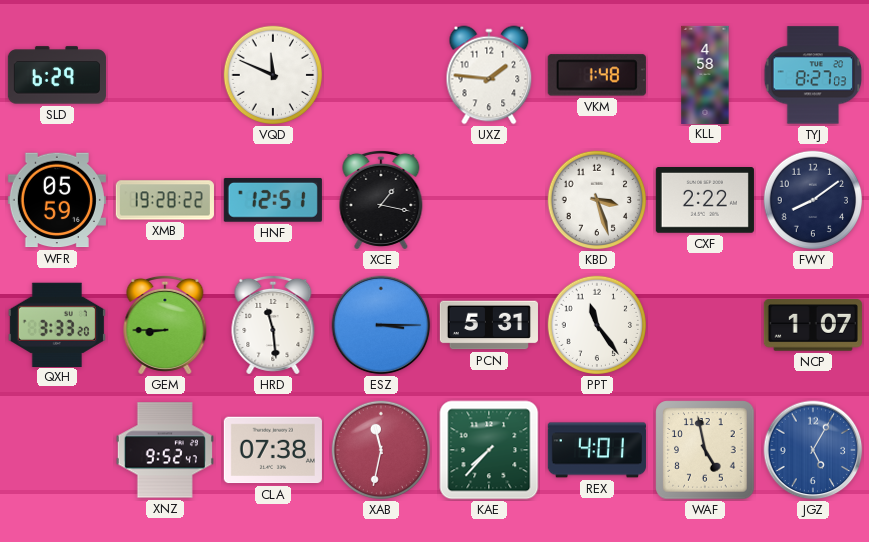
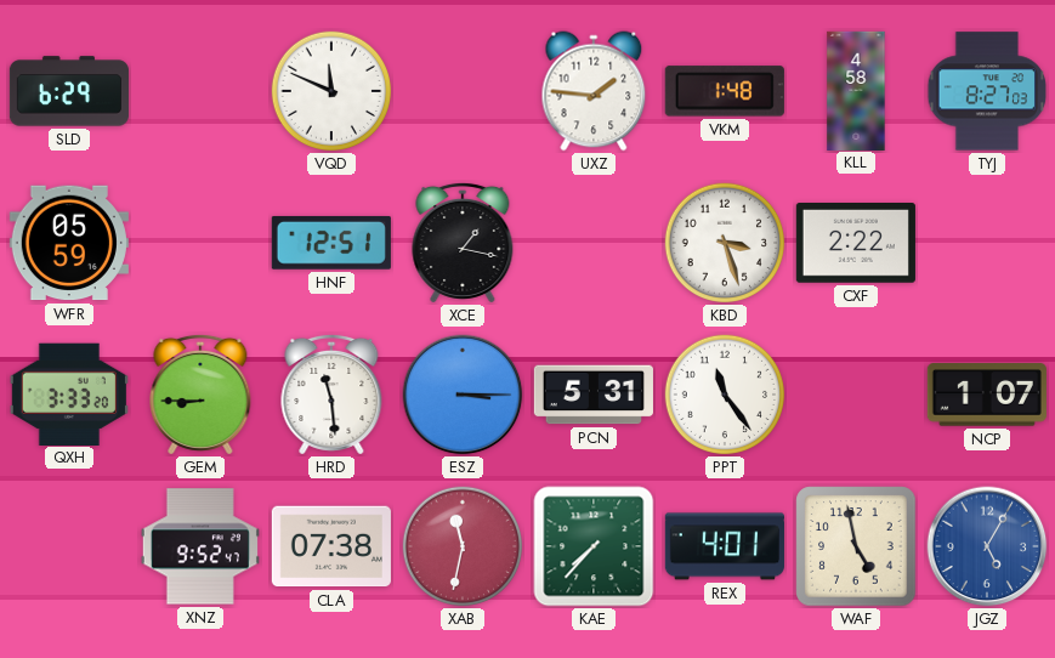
XMB: 19:28 -> none
FWY: 8:09 -> none
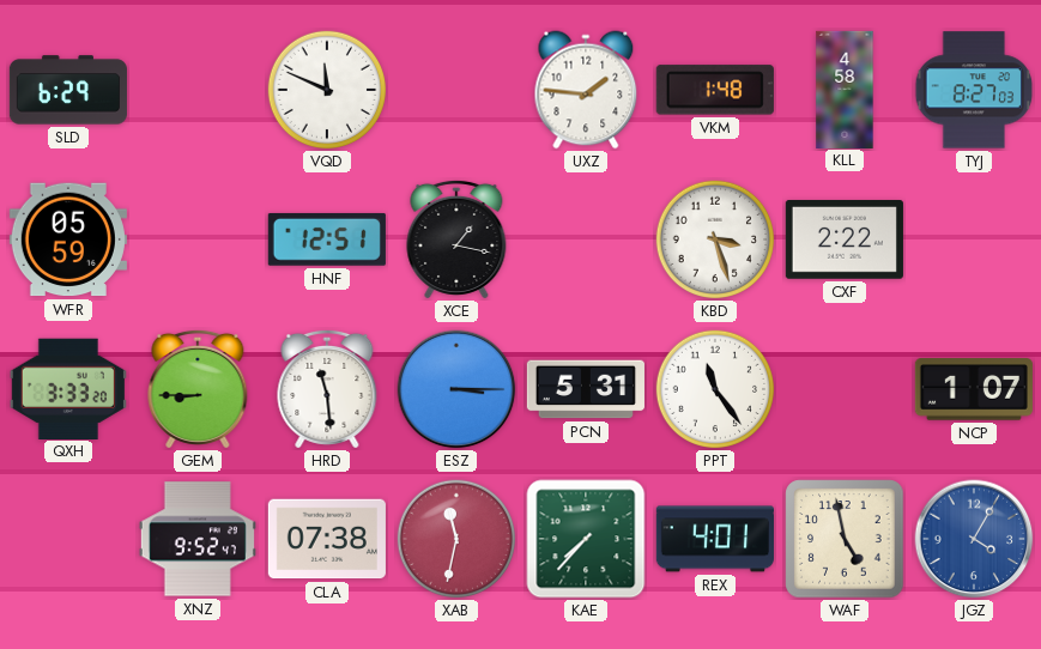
JGZ: 5:05 -> 4:05
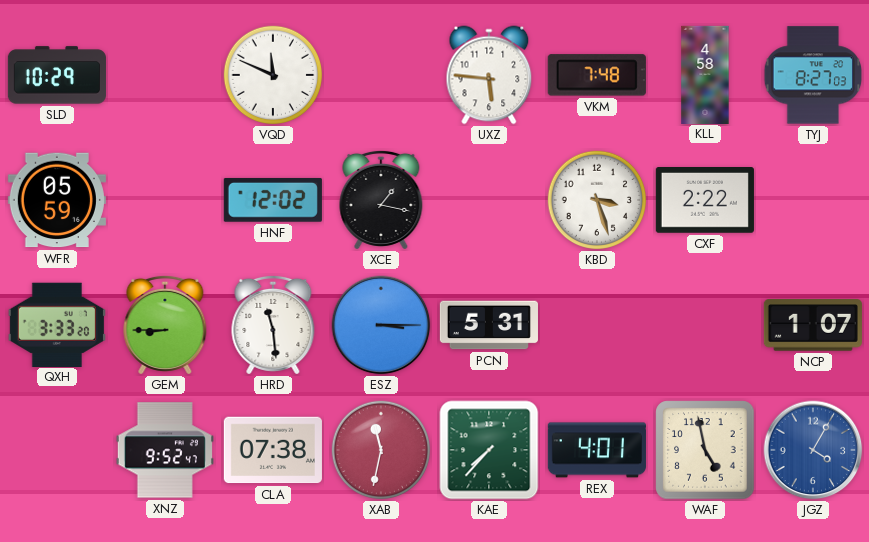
SLD: 6:29 -> 10:29
UXZ: 1:46 -> 5:46
VKM: 1:48 -> 7:48
HNF: 12:51 -> 12:02
PPT: 11:24 -> none
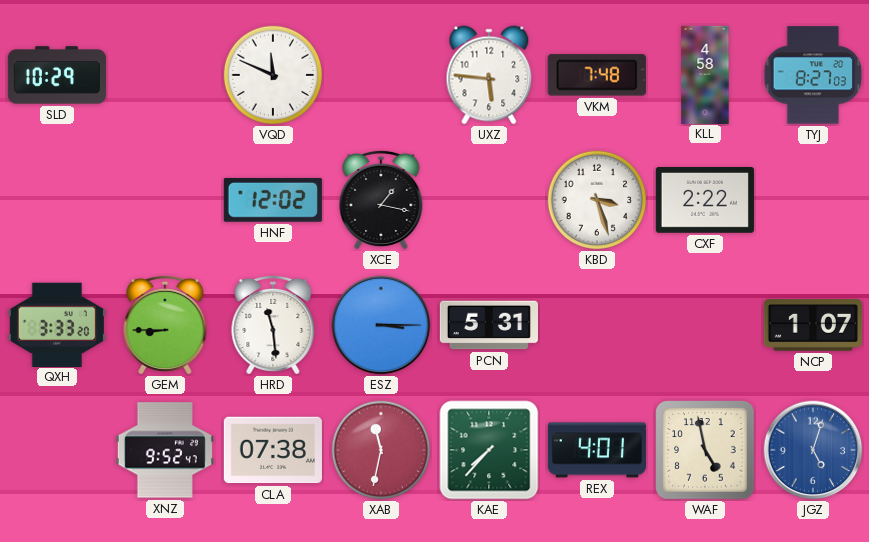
WFR: 05:59 -> none
JGZ: 4:05 -> 5:03
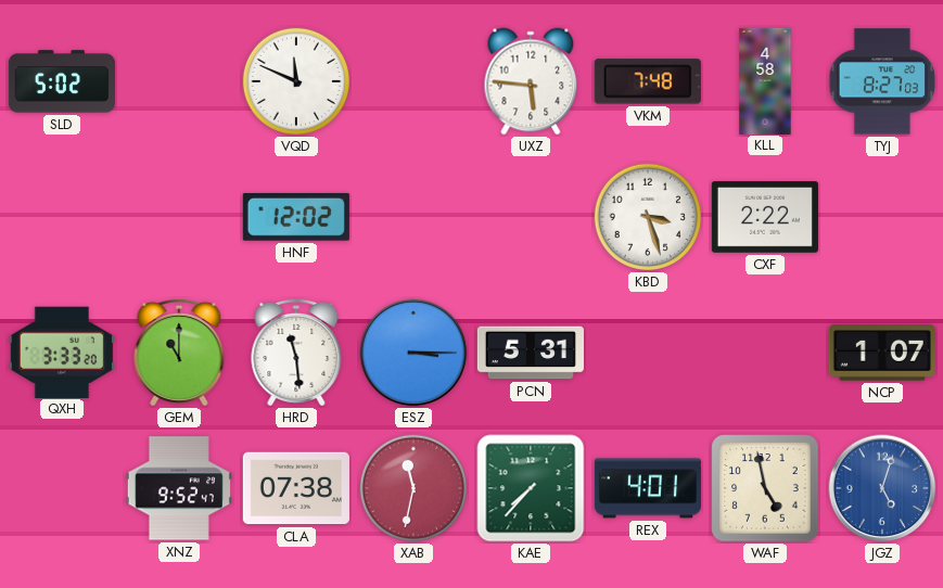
SLD: 10:29 -> 5:02
XCE: 1:17 -> none
GEM: 8:45 -> 11:00
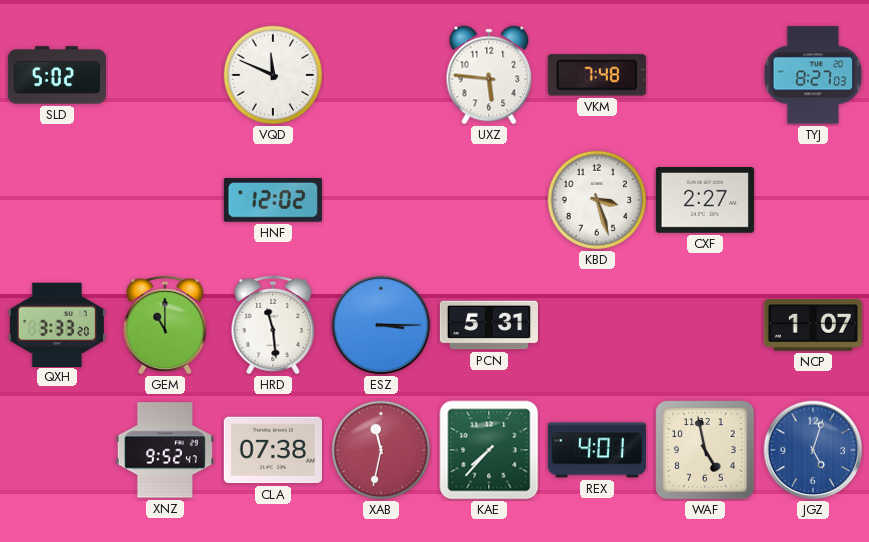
KLL: 4:58 -> none
CXF: 2:22 -> 2:27
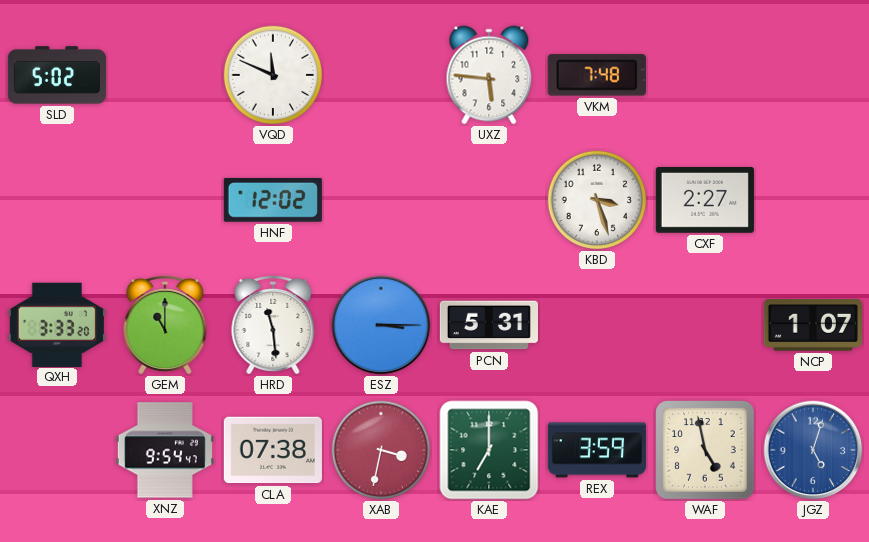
TYJ: 8:27 -> none
XNZ: 9:52 -> 9:54
XAB: 11:32 -> 3:32
KAE: 7:37 -> 7:00
REX: 4:01 -> 3:59
